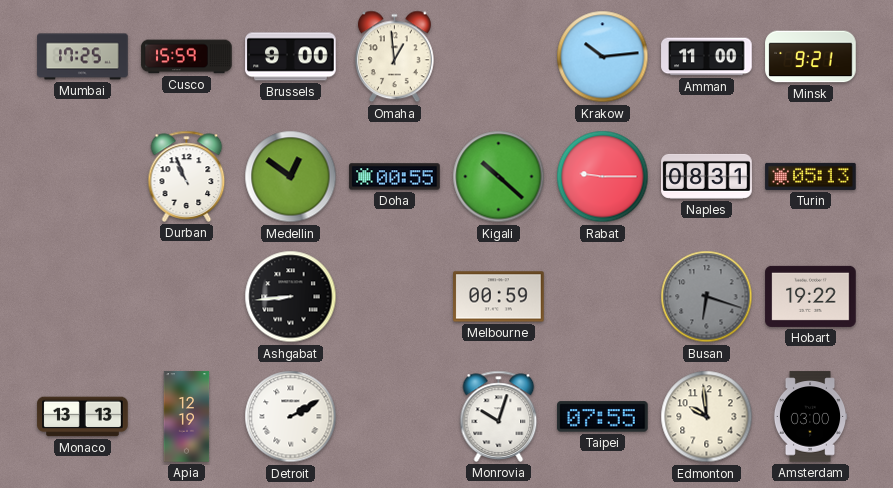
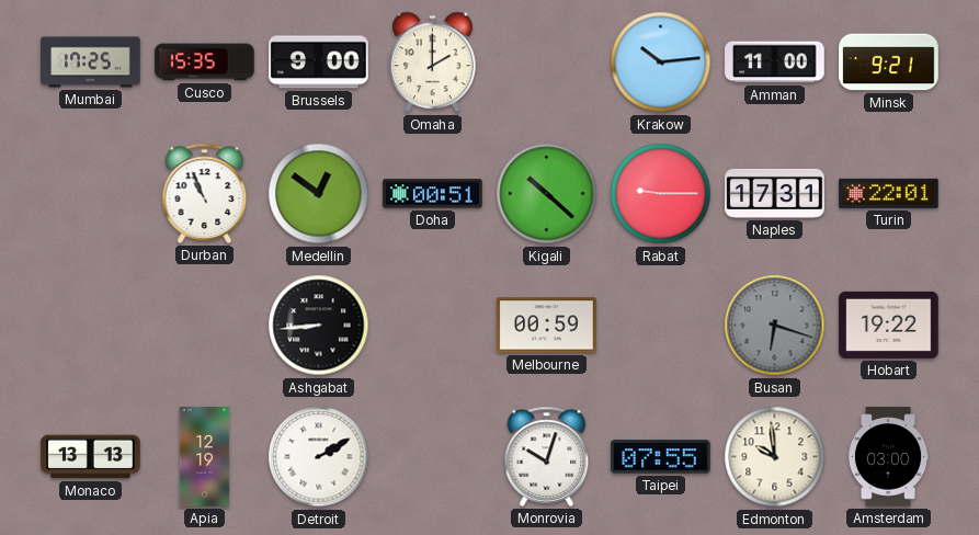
Cusco: 15:59 -> 15:35
Omaha: 12:59 -> 2:00
Doha: 00:55 -> 00:51
Naples: 08:31 -> 17:31
Turin: 05:13 -> 22:01
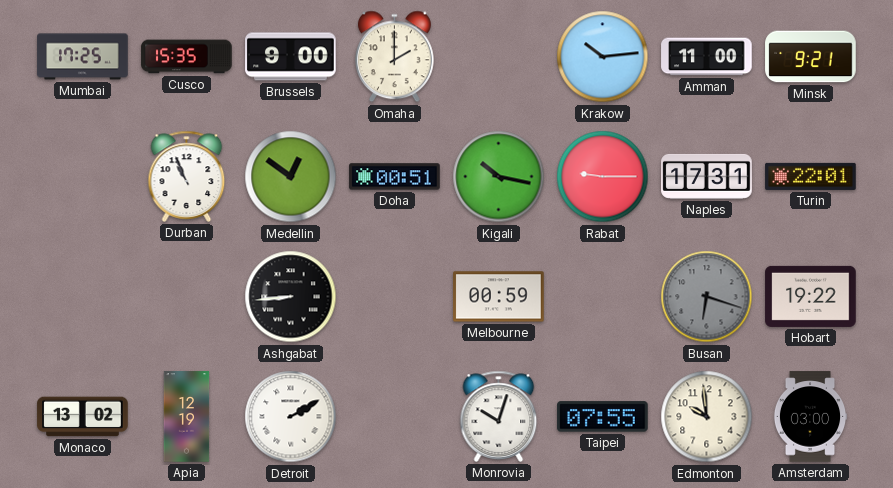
Kigali: 10:22 -> 10:17
Monaco: 13:13 -> 13:02
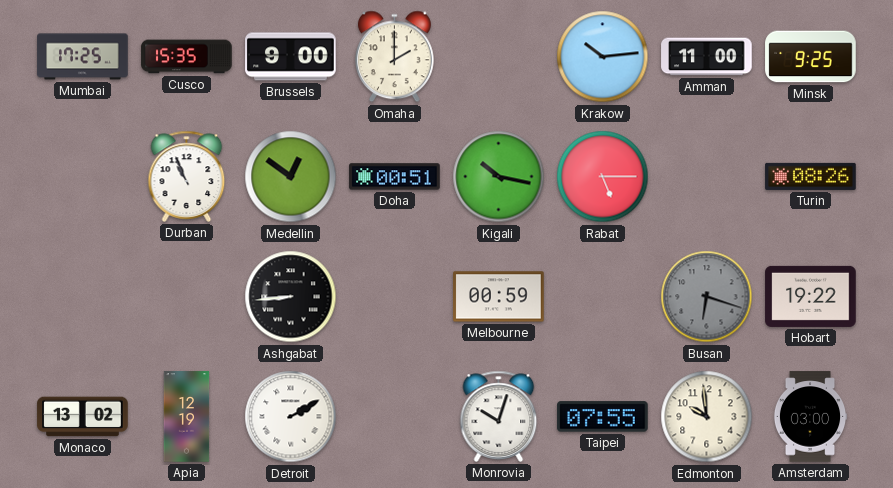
Minsk: 9:21 -> 9:25
Rabat: 9:15 -> 5:15
Naples: 17:31 -> none
Turin: 22:01 -> 08:26
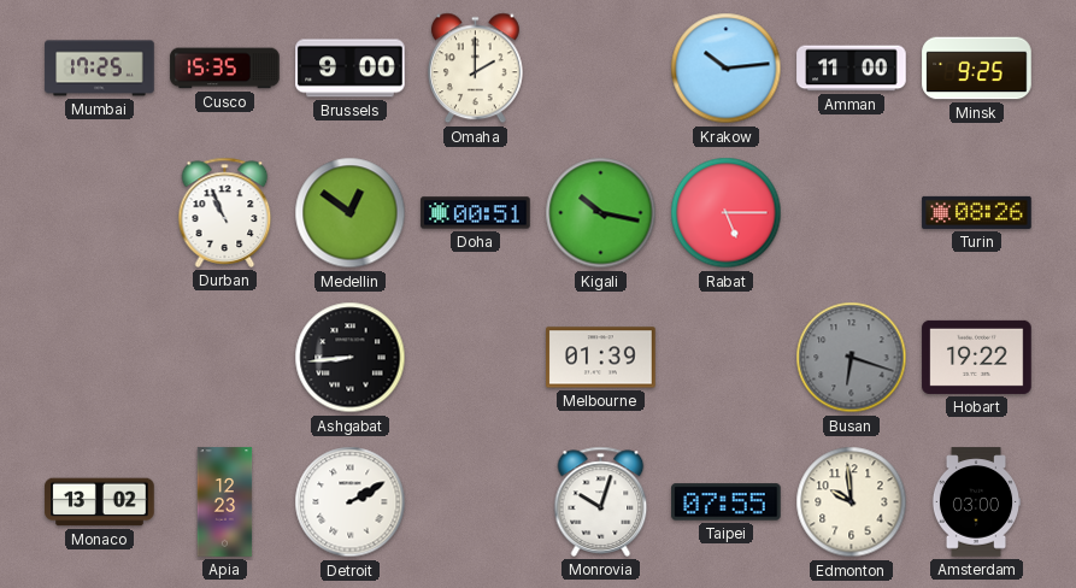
Melbourne: 00:59 -> 01:39
Apia: 12:19 -> 12:23
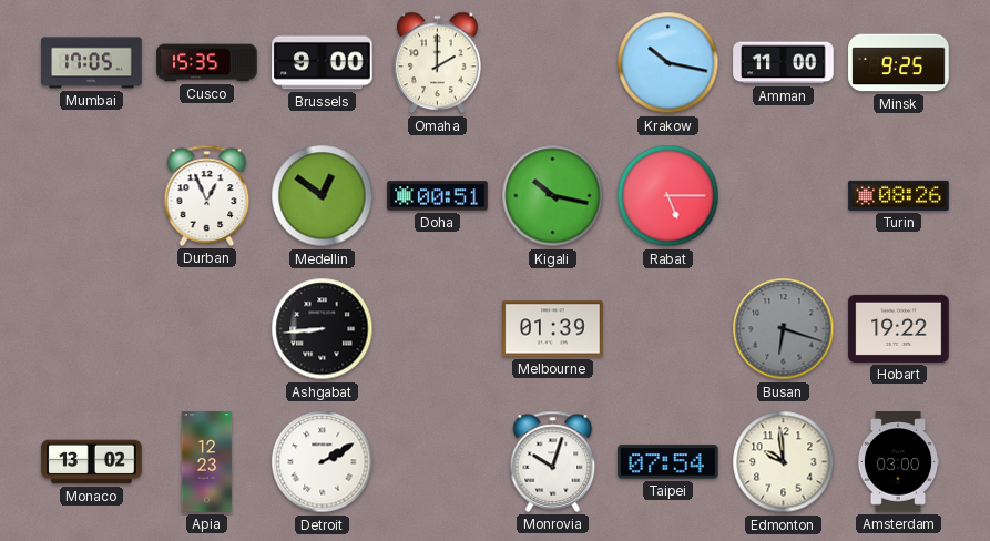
Mumbai: 17:25 -> 17:05
Krakow: 10:14 -> 10:17
Durban: 10:56 -> 12:56
Taipei: 07:55 -> 07:54
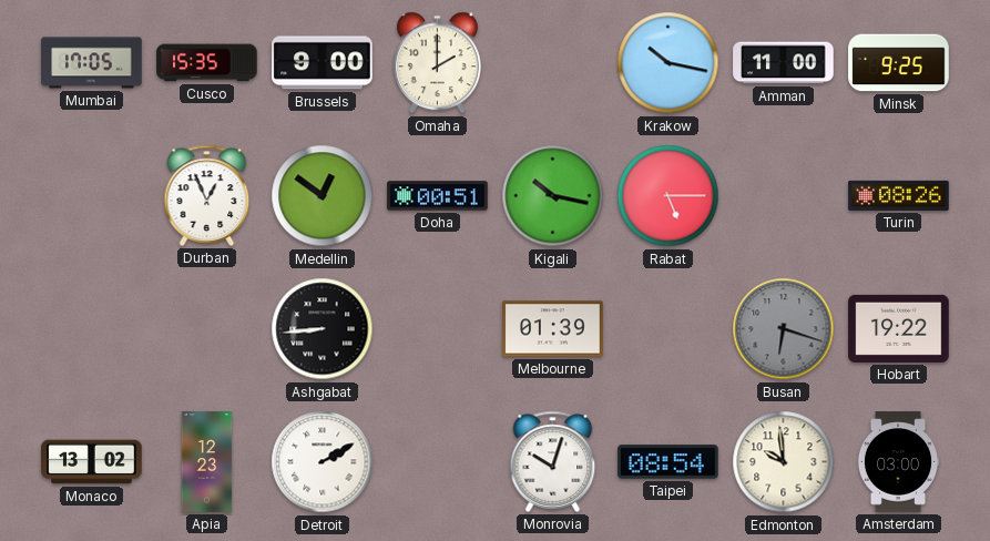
Taipei: 07:54 -> 08:54
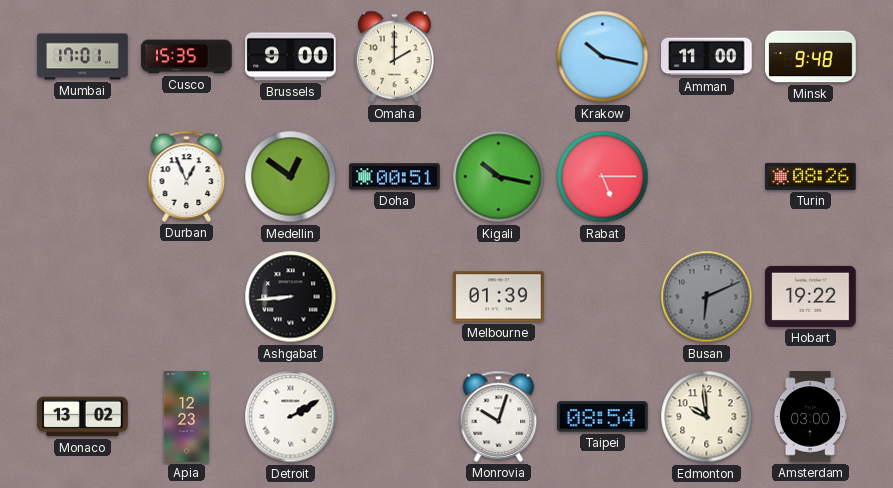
Mumbai: 17:05 -> 17:01
Minsk: 9:25 -> 9:48
Busan: 6:18 -> 6:11
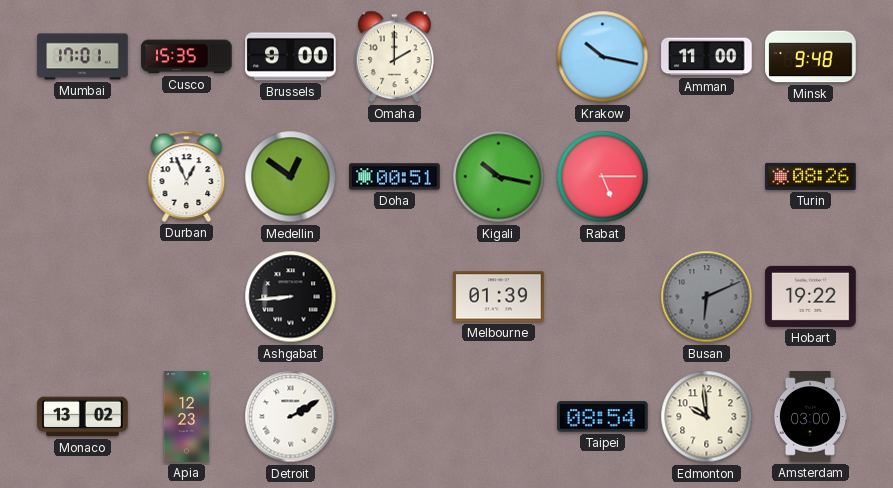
Monrovia: 10:03 -> none
